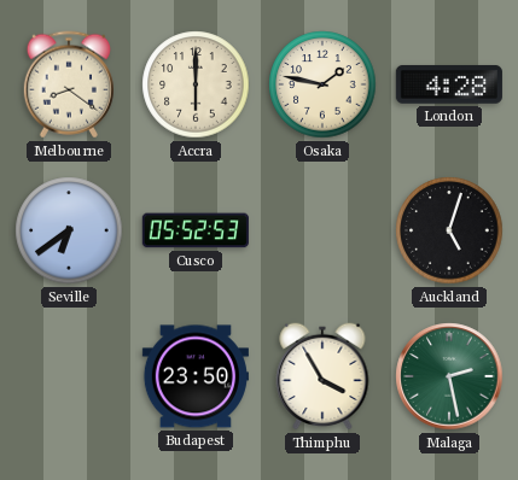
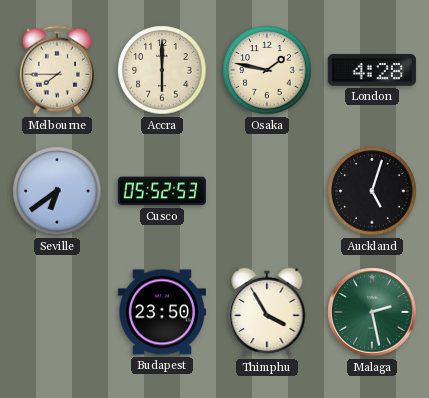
Melbourne: 8:21 -> 7:45
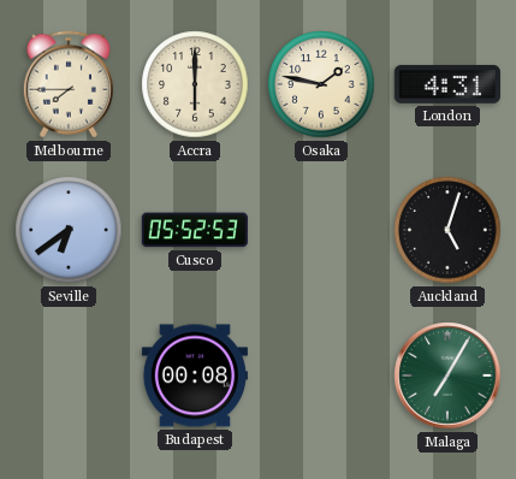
London: 4:28 -> 4:31
Budapest: 23:50 -> 00:08
Thimphu: 3:55 -> none
Malaga: 2:28 -> 7:05
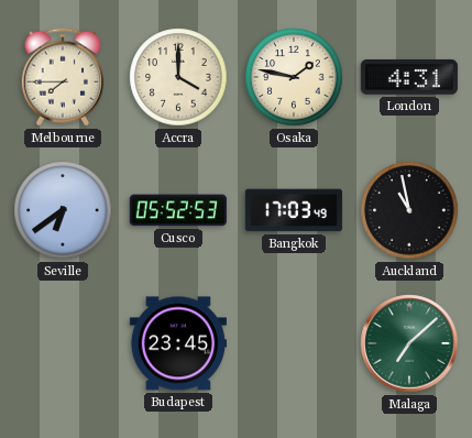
Accra: 6:00 -> 4:00
Bangkok: none -> 17:03
Auckland: 5:03 -> 10:58
Budapest: 00:08 -> 23:45
Malaga: 7:05 -> 7:08
